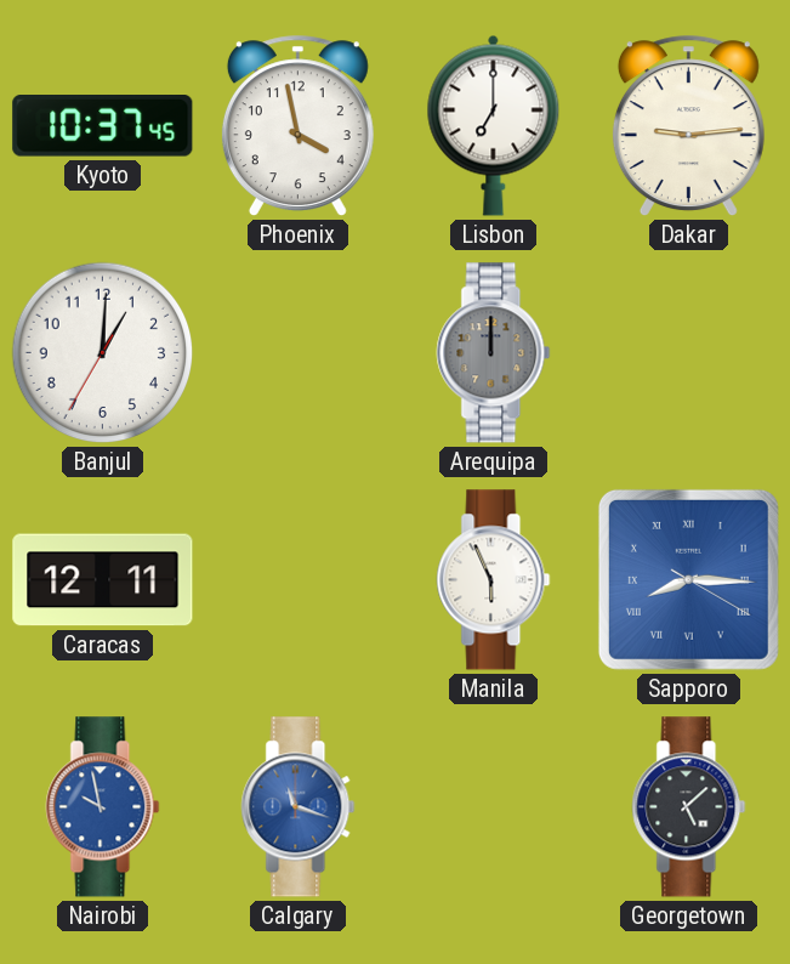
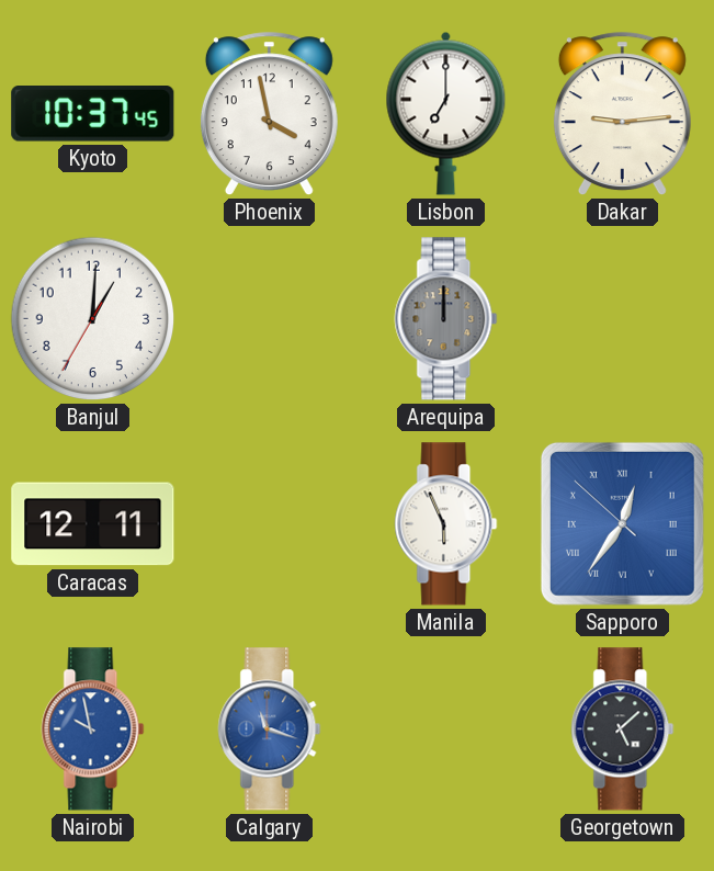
Sapporo: 8:15 -> 12:35
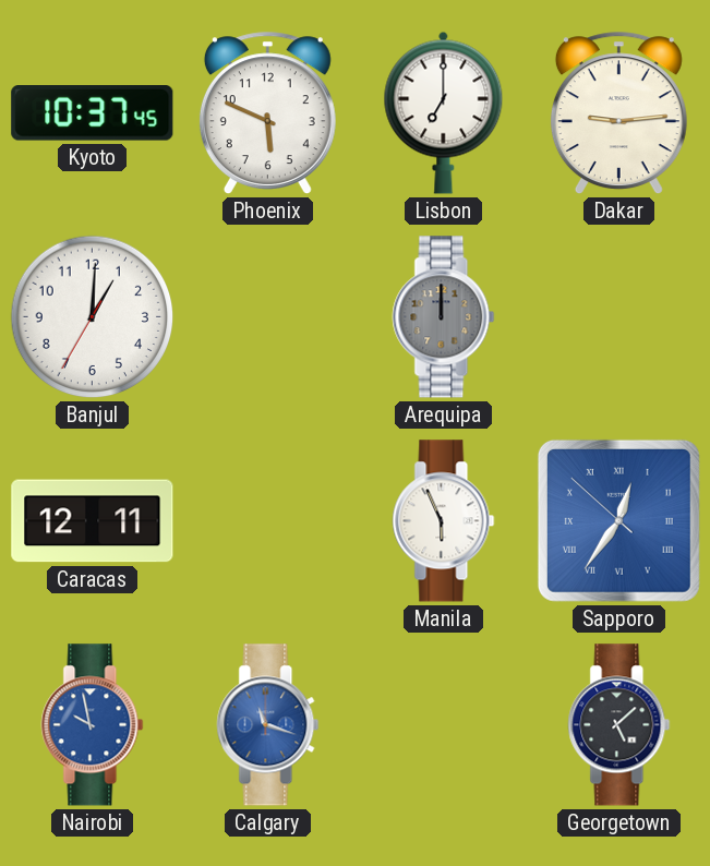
Phoenix: 3:58 -> 5:49
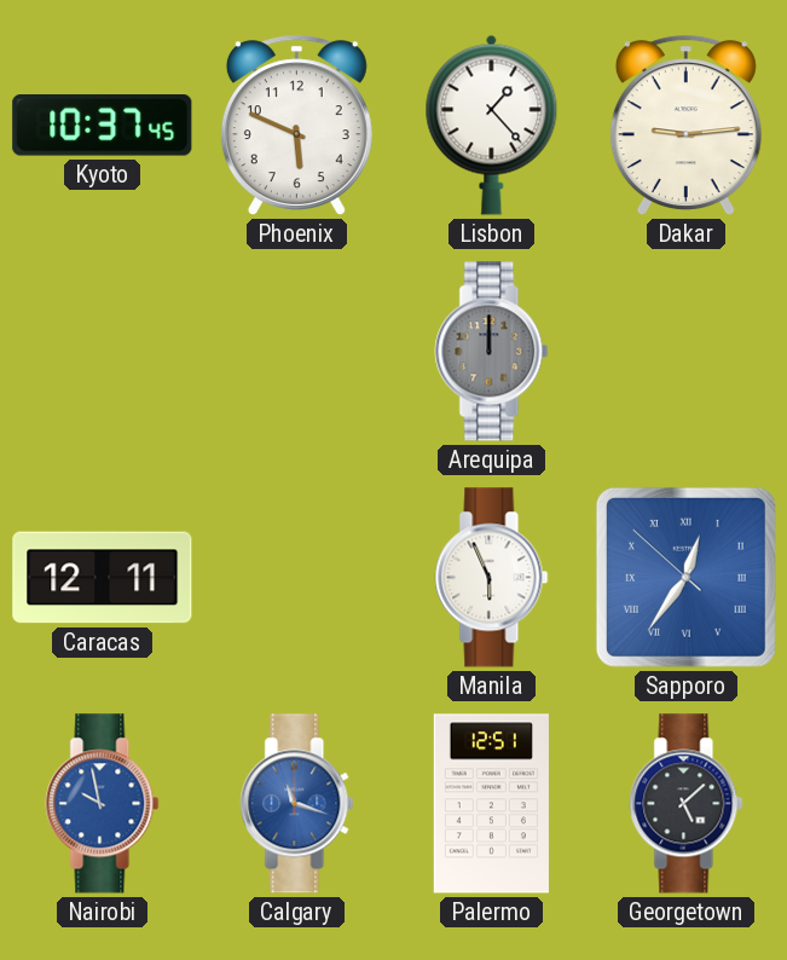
Lisbon: 7:00 -> 1:23
Banjul: 1:00 -> none
Palermo: none -> 12:51
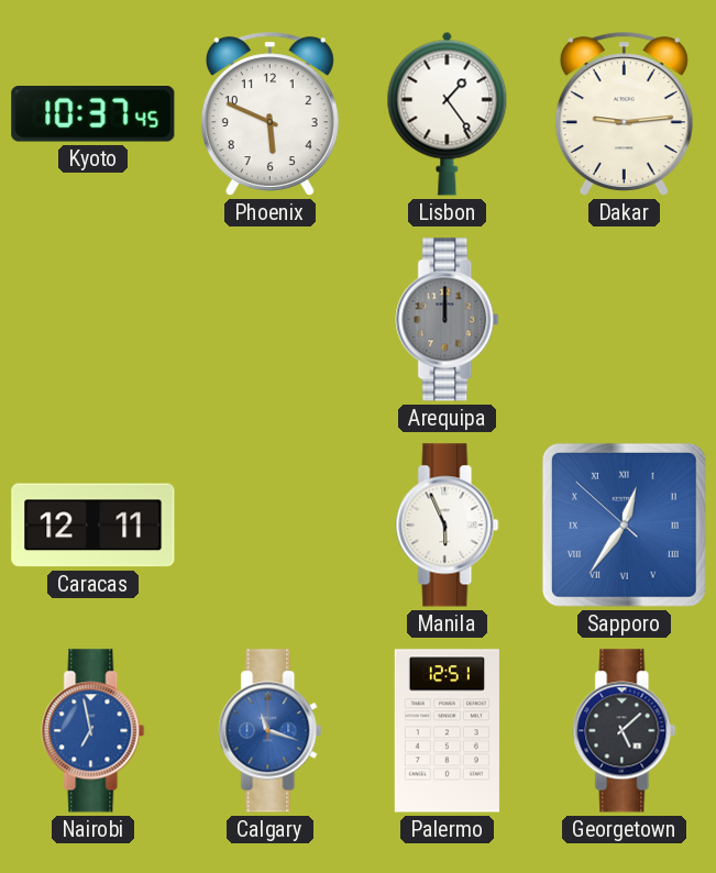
Lisbon: 1:23 -> 1:24
Nairobi: 9:58 -> 6:58
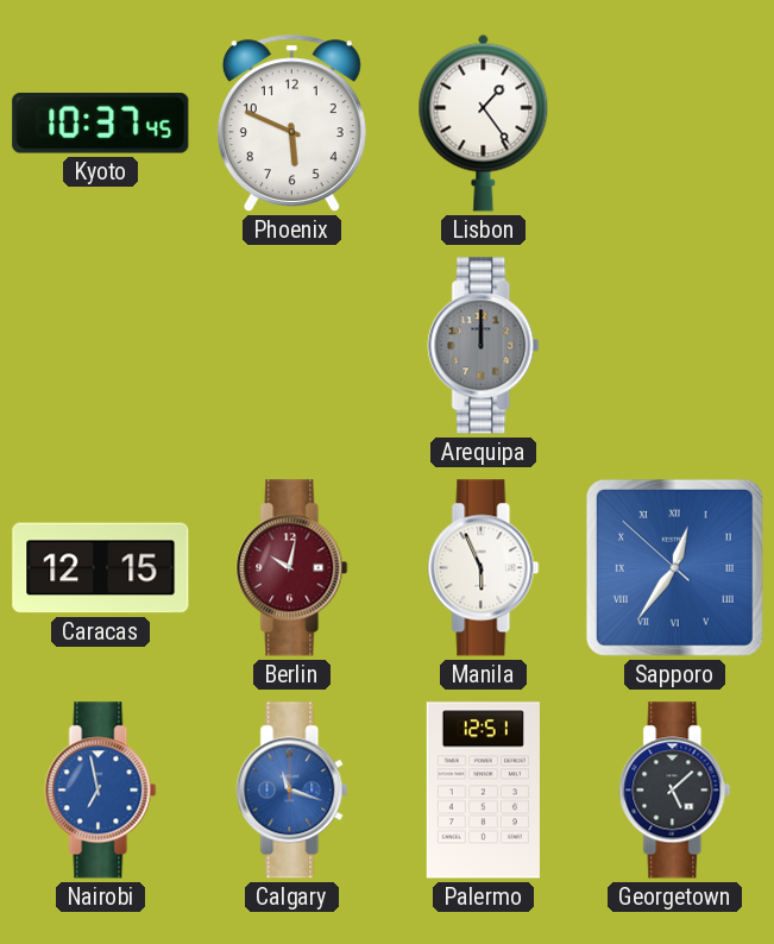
Dakar: 9:14 -> none
Caracas: 12:11 -> 12:15
Berlin: none -> 10:02
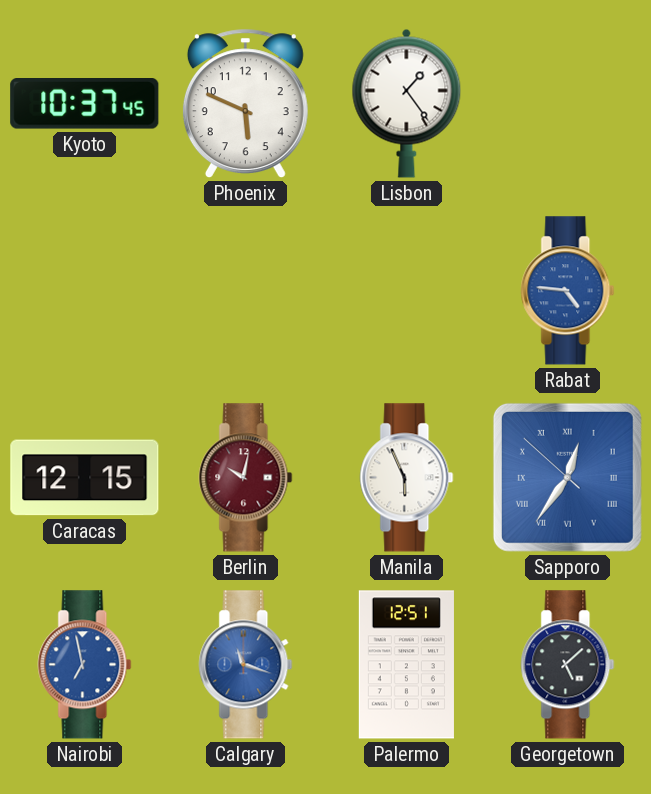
Arequipa: 12:00 -> none
Rabat: none -> 4:46
